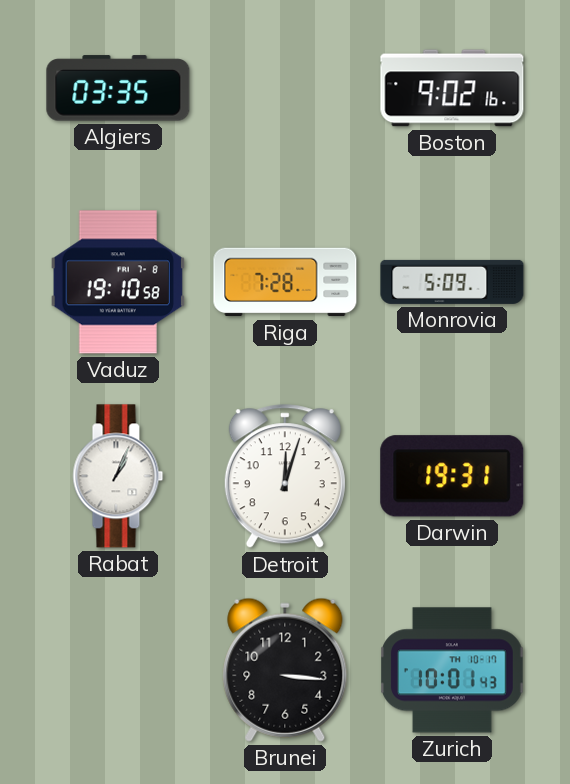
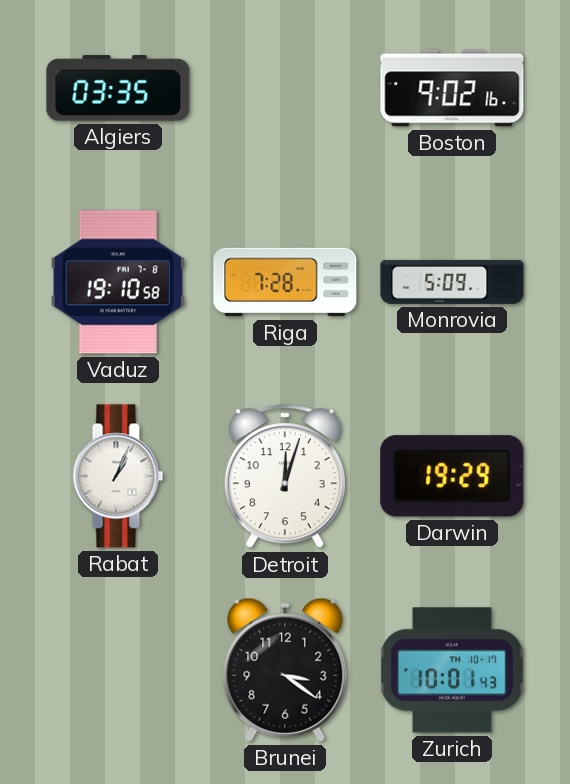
Darwin: 19:31 -> 19:29
Brunei: 3:16 -> 3:21
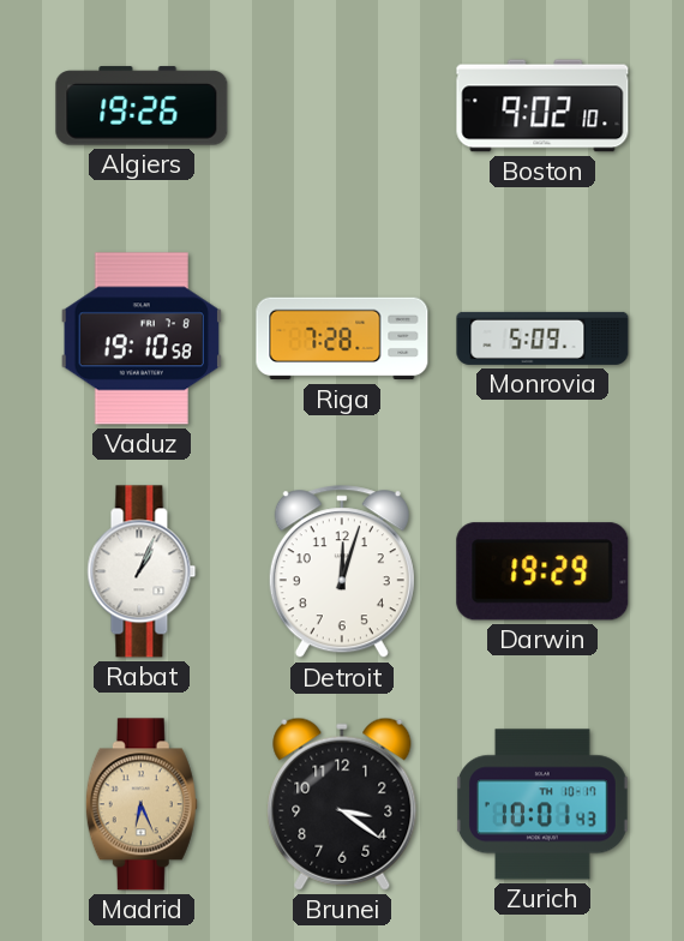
Algiers: 03:35 -> 19:26
Boston: 9:02:16 -> 9:02:10
Madrid: none -> 6:26
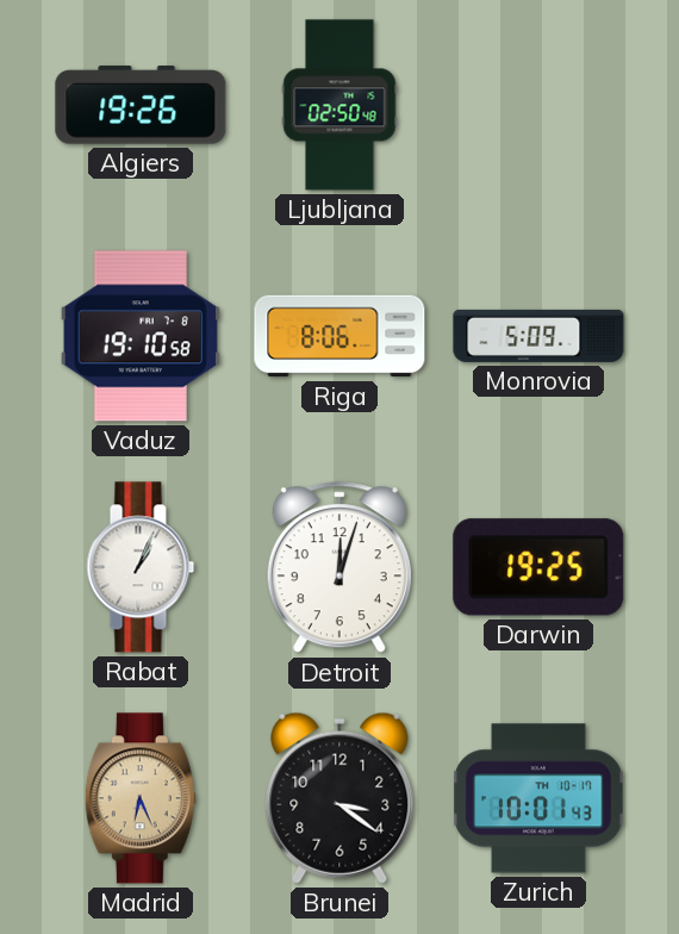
Ljubljana: none -> 02:50
Boston: 9:02 -> none
Riga: 7:28 -> 8:06
Darwin: 19:29 -> 19:25
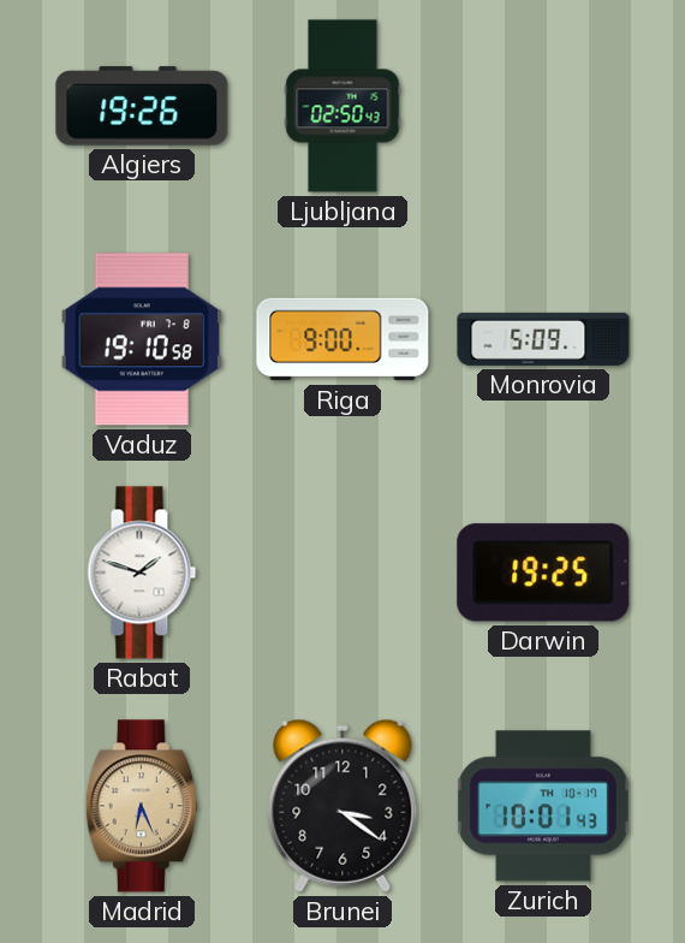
Ljubljana: 02:50:48 -> 02:50:43
Riga: 8:06 -> 9:00
Rabat: 1:04 -> 1:48
Detroit: 12:03 -> none
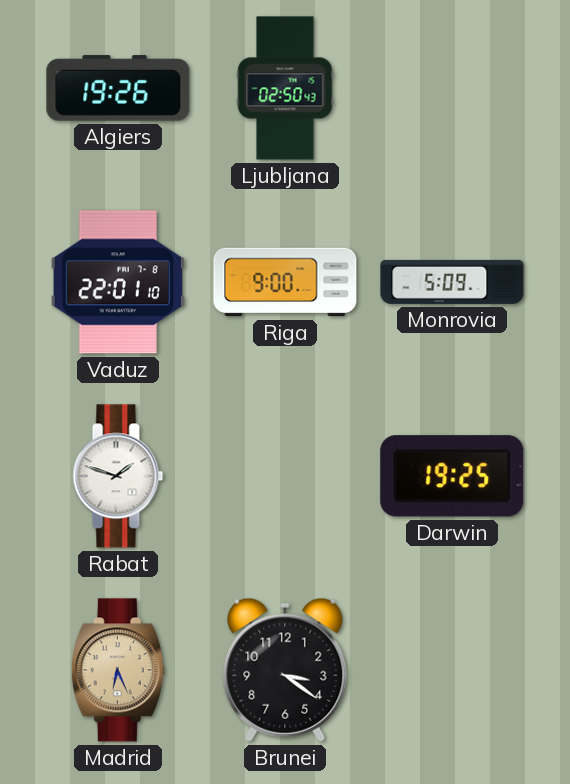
Vaduz: 19:10 -> 22:01
Zurich: 10:01 -> none
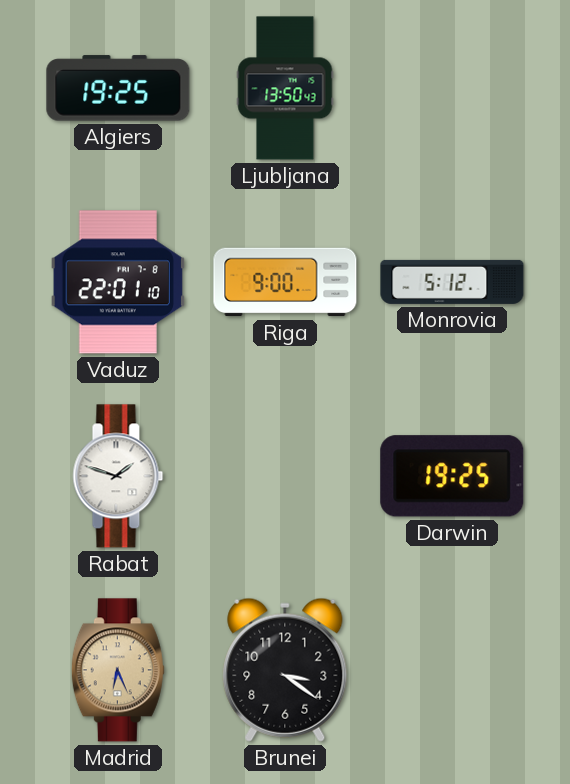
Algiers: 19:26 -> 19:25
Ljubljana: 02:50 -> 13:50
Monrovia: 5:09 -> 5:12
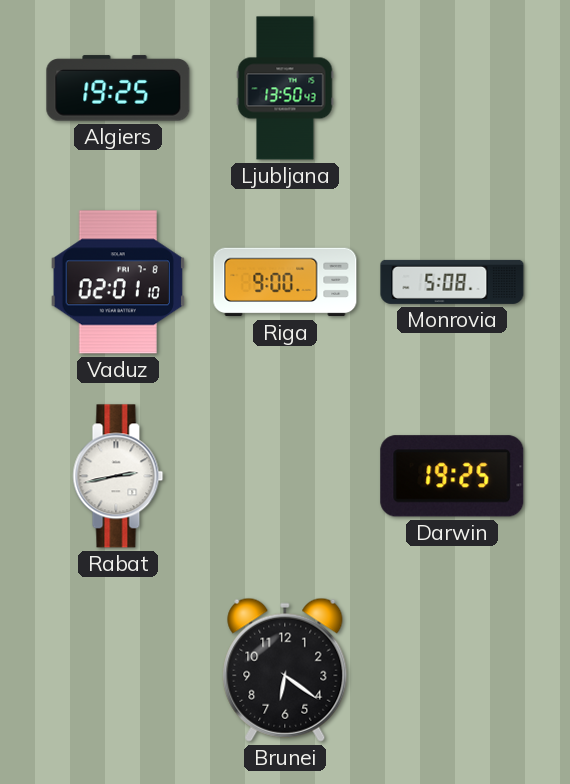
Vaduz: 22:01 -> 02:01
Monrovia: 5:12 -> 5:08
Rabat: 1:48 -> 2:43
Madrid: 6:26 -> none
Brunei: 3:21 -> 6:21
